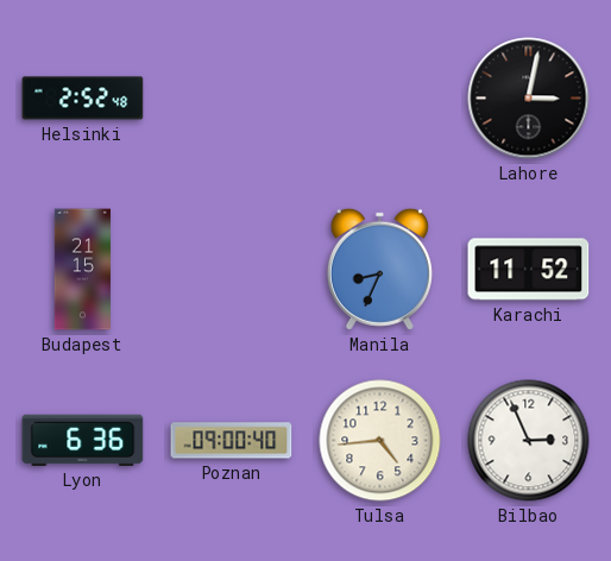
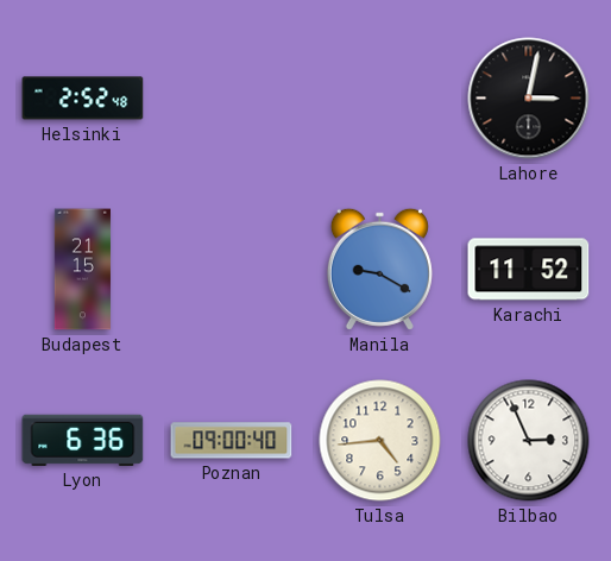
Manila: 8:34 -> 9:20
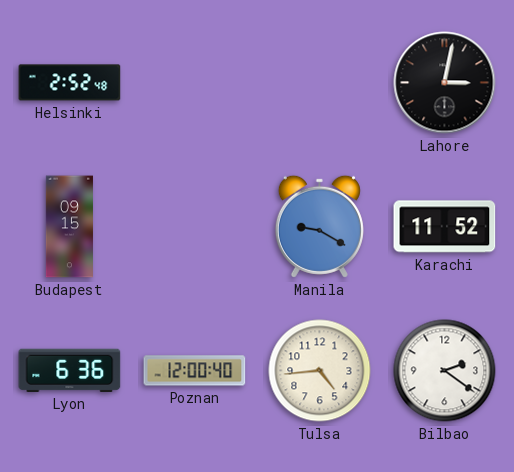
Budapest: 21:15 -> 09:15
Poznan: 09:00 -> 12:00
Bilbao: 2:56 -> 2:21
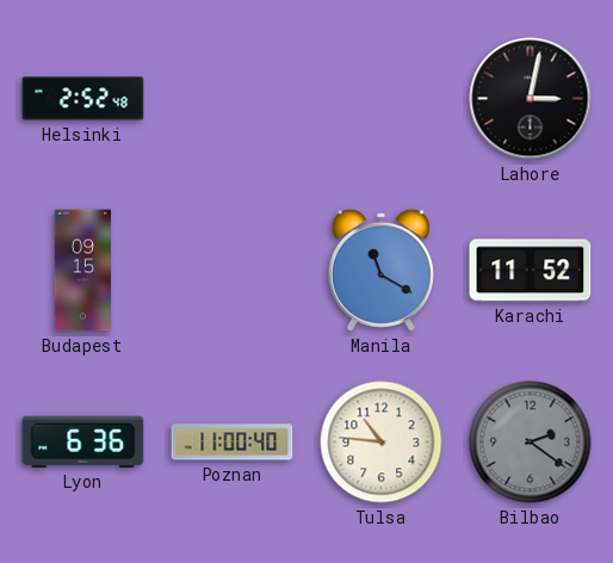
Manila: 9:20 -> 11:20
Poznan: 12:00 -> 11:00
Tulsa: 4:44 -> 10:46
Bilbao dial: white -> grey
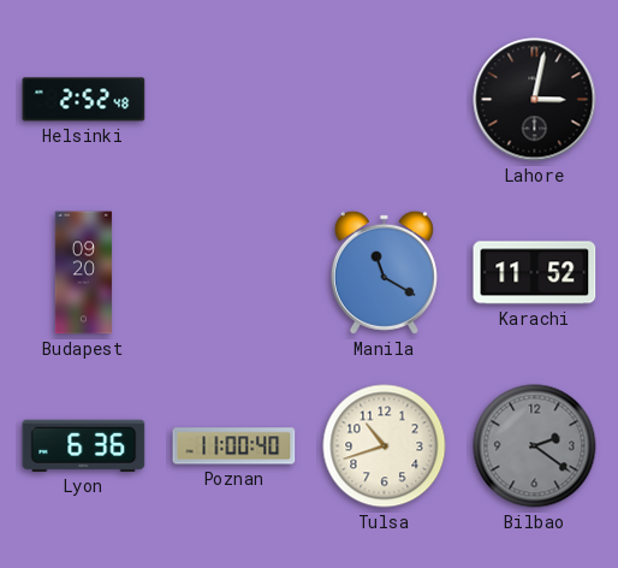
Budapest: 09:15 -> 09:20
Tulsa: 10:46 -> 10:42
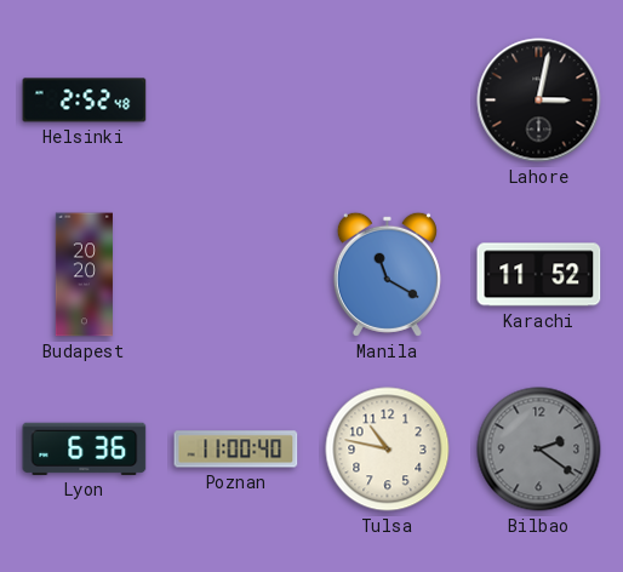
Budapest: 09:20 -> 20:20
Tulsa: 10:42 -> 10:47
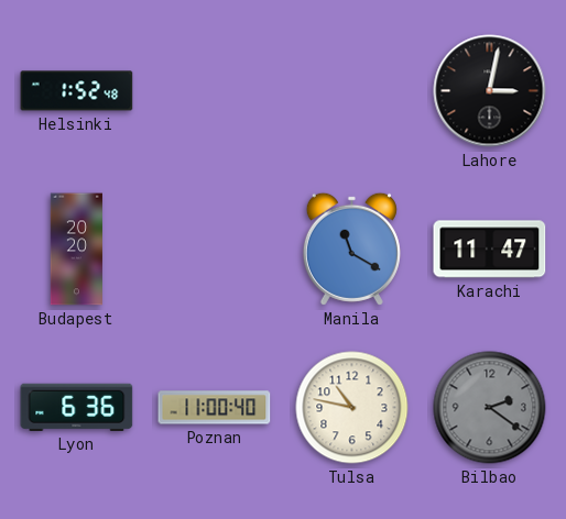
Helsinki: 2:52 -> 1:52
Karachi: 11:52 -> 11:47
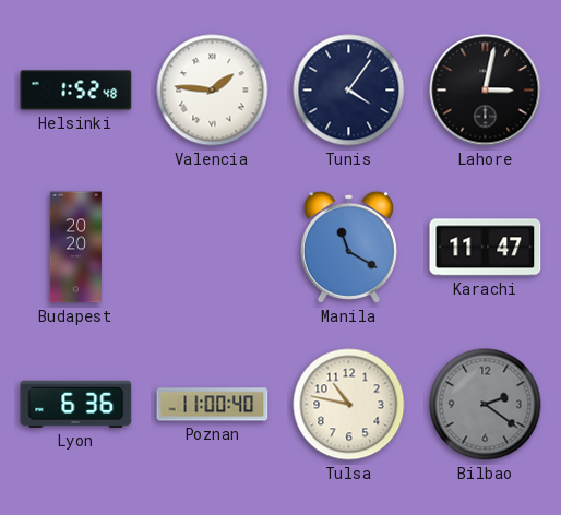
Valencia: none -> 1:46
Tunis: none -> 4:06
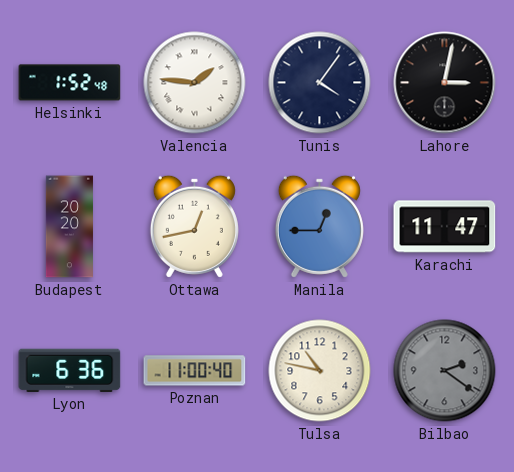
Ottawa: none -> 12:43
Manila: 11:20 -> 12:45
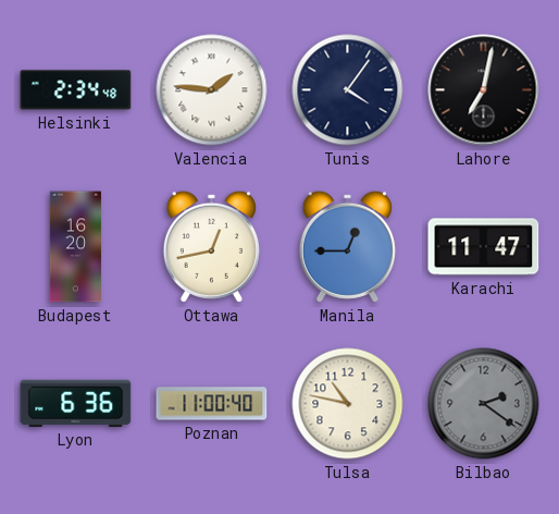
Helsinki: 1:52 -> 2:34
Lahore: 3:02 -> 7:02
Budapest: 20:20 -> 16:20
